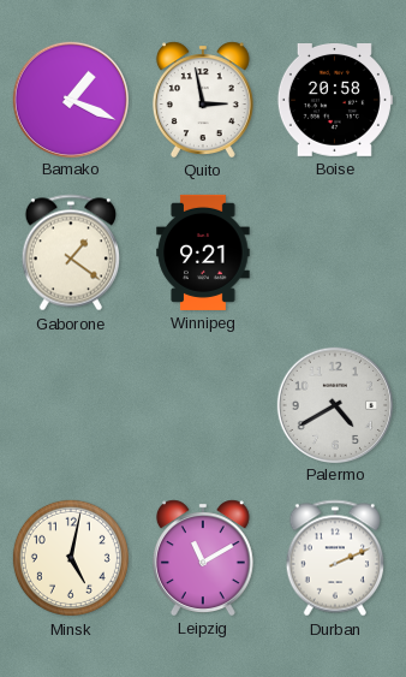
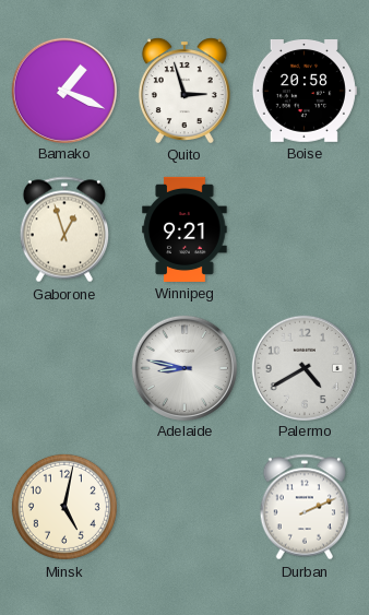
Quito: 2:58 -> 2:57
Gaborone: 1:21 -> 12:57
Adelaide: none -> 8:47
Leipzig: 11:10 -> none
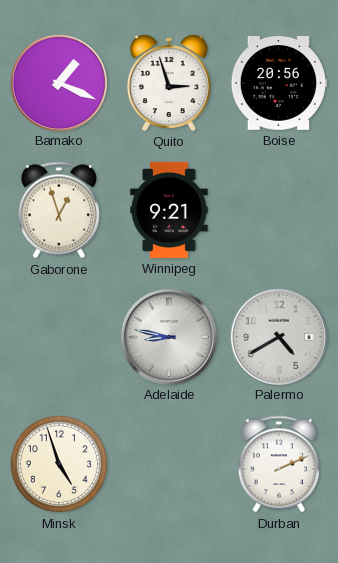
Boise: 20:58 -> 20:56
Minsk: 5:02 -> 4:57
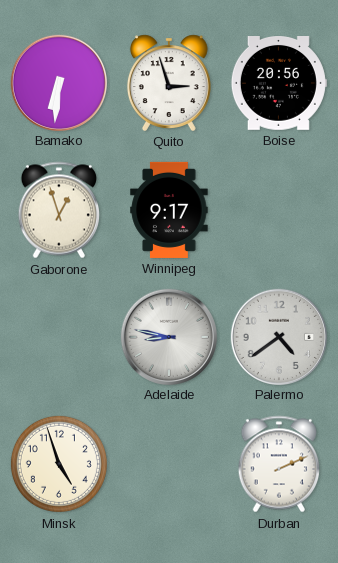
Bamako: 1:19 -> 6:31
Winnipeg: 9:21 -> 9:17
Palermo: 4:40 -> 4:39
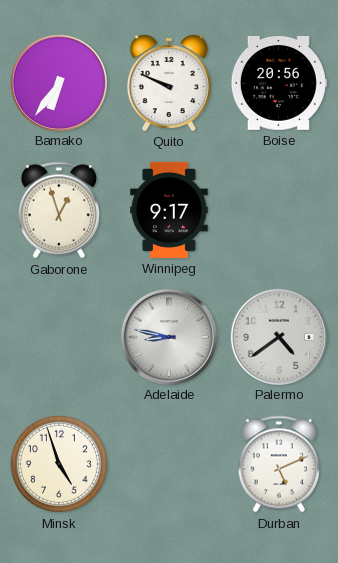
Bamako: 6:31 -> 6:36
Quito: 2:57 -> 9:49
Durban: 2:11 -> 5:11
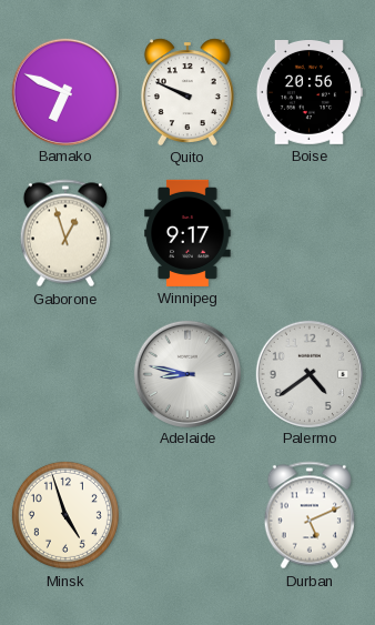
Bamako: 6:36 -> 6:49
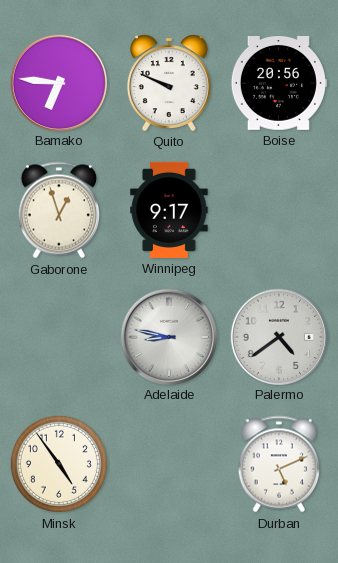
Bamako: 6:49 -> 6:46
Minsk: 4:57 -> 4:54
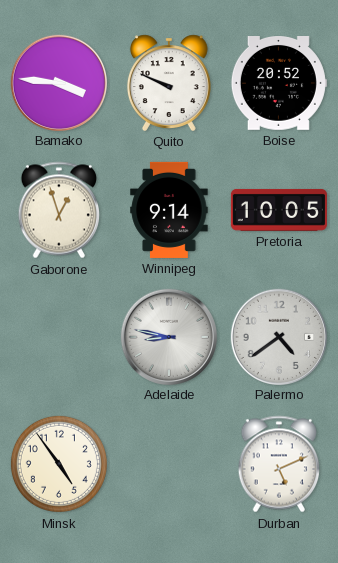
Bamako: 6:46 -> 3:46
Boise: 20:56 -> 20:52
Winnipeg: 9:17 -> 9:14
Pretoria: none -> 10:05
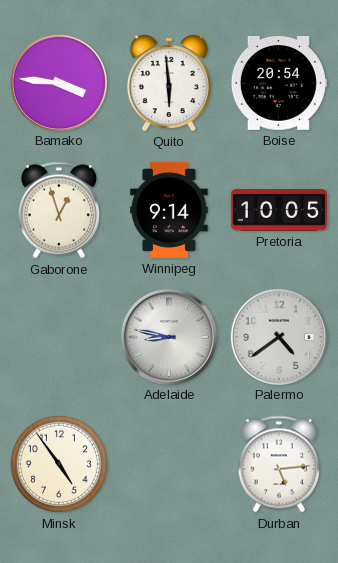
Quito: 9:49 -> 5:59
Boise: 20:52 -> 20:54
Durban: 5:11 -> 5:14
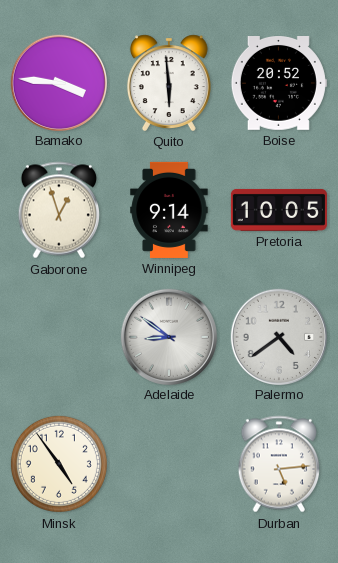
Boise: 20:54 -> 20:52
Adelaide: 8:47 -> 8:51
